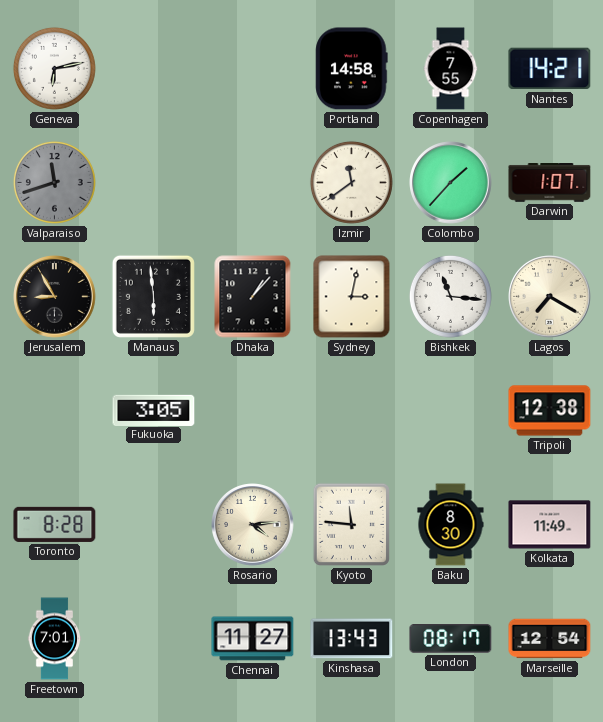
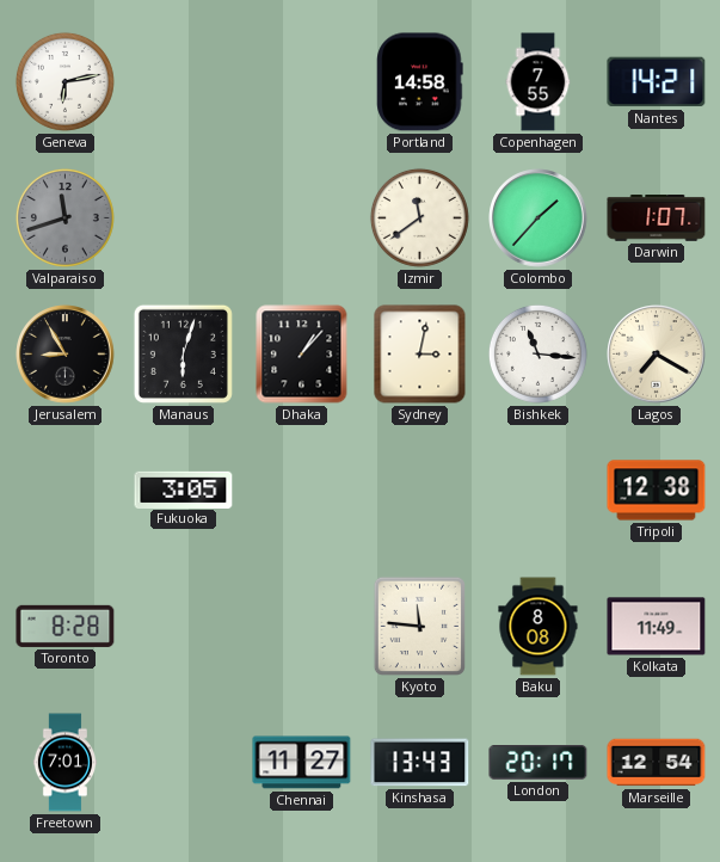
Manaus: 5:59 -> 6:03
Rosario: 4:14 -> none
Baku: 8:30 -> 8:08
London: 08:17 -> 20:17
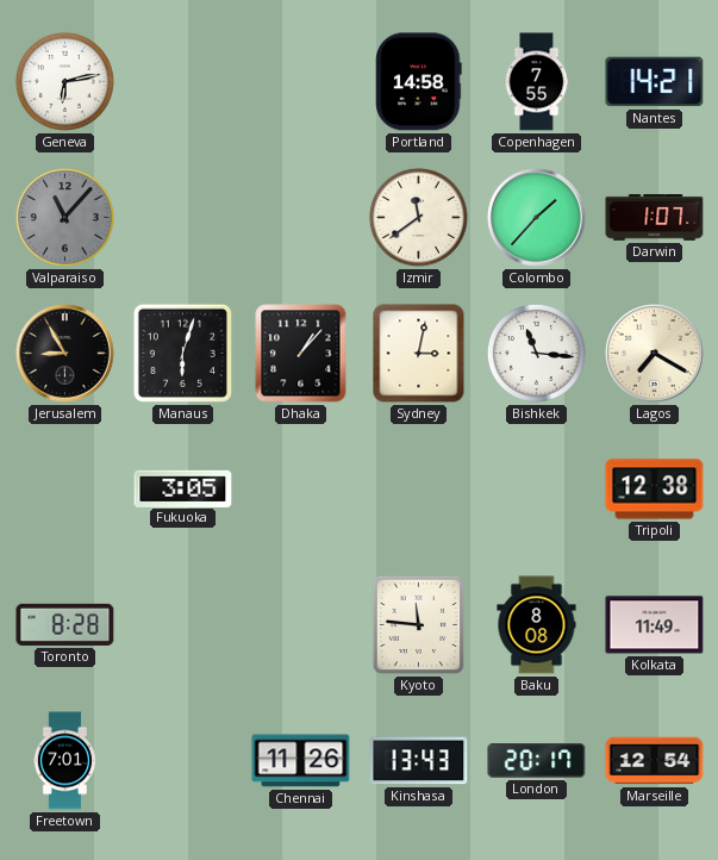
Valparaiso: 11:42 -> 11:07
Chennai: 11:27 -> 11:26
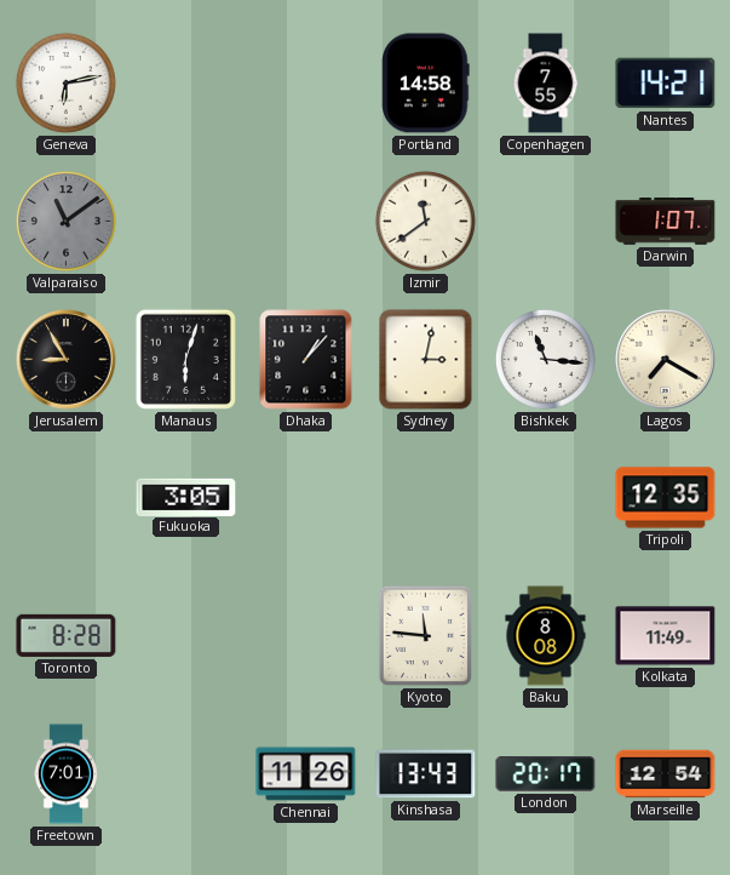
Valparaiso: 11:07 -> 11:09
Colombo: 1:37 -> none
Tripoli: 12:38 -> 12:35
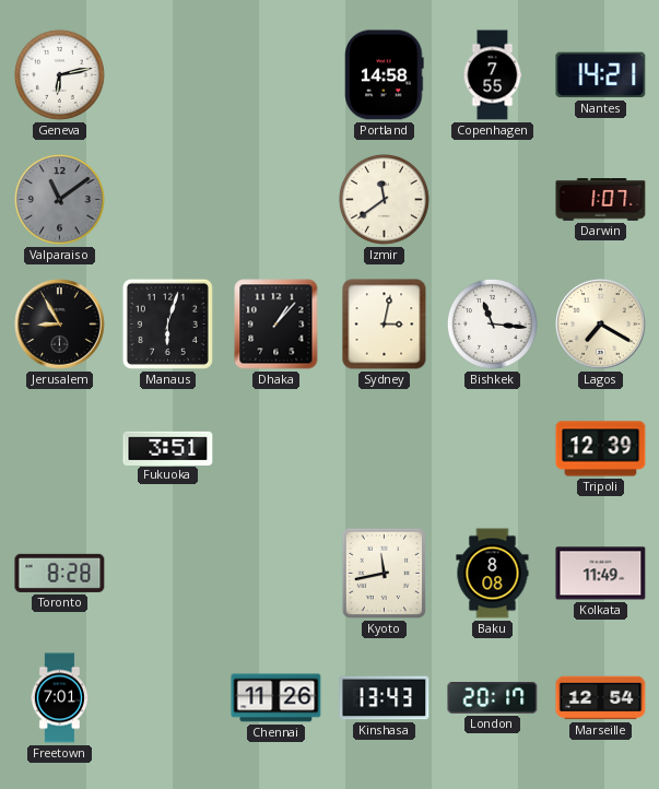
Fukuoka: 3:05 -> 3:51
Tripoli: 12:35 -> 12:39
Kyoto: 11:46 -> 11:43
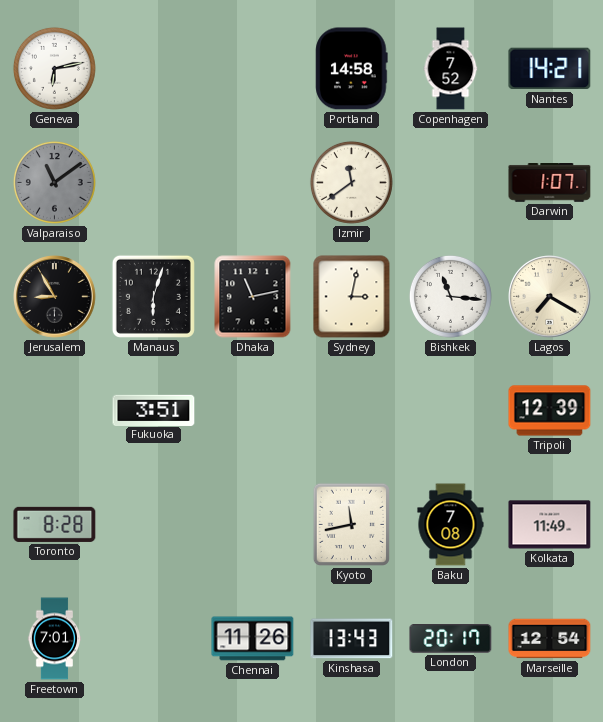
Copenhagen: 7:55 -> 7:52
Dhaka: 1:07 -> 11:13
Baku: 8:08 -> 7:08
